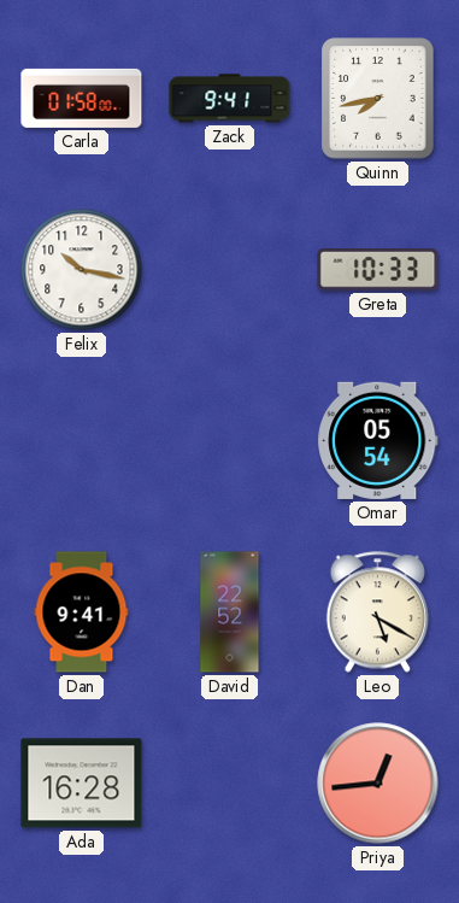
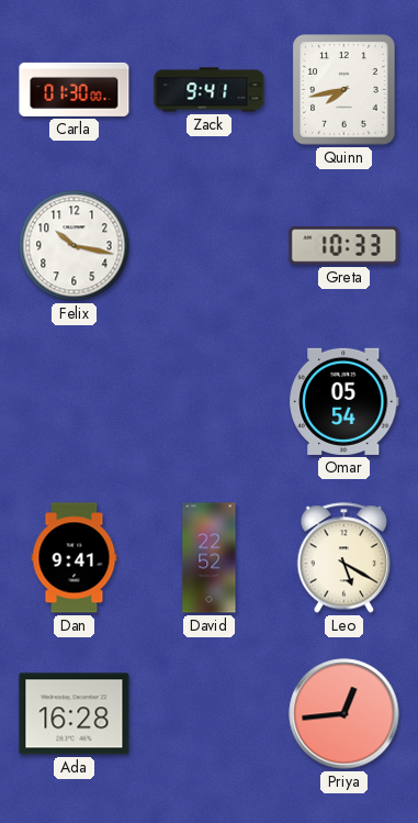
Carla: 01:58 -> 01:30
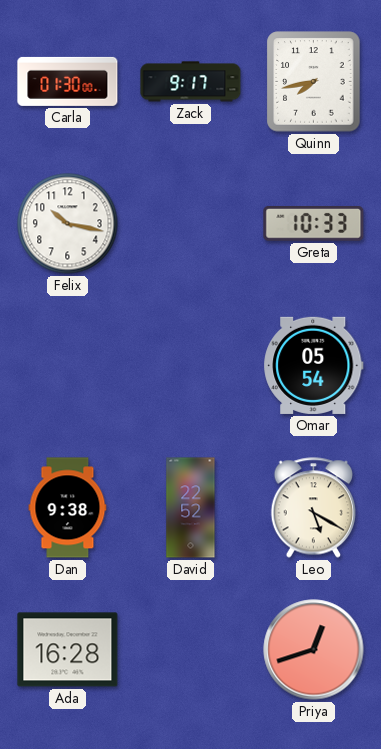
Zack: 9:41 -> 9:17
Dan: 9:41 -> 9:38
Priya: 12:44 -> 12:42
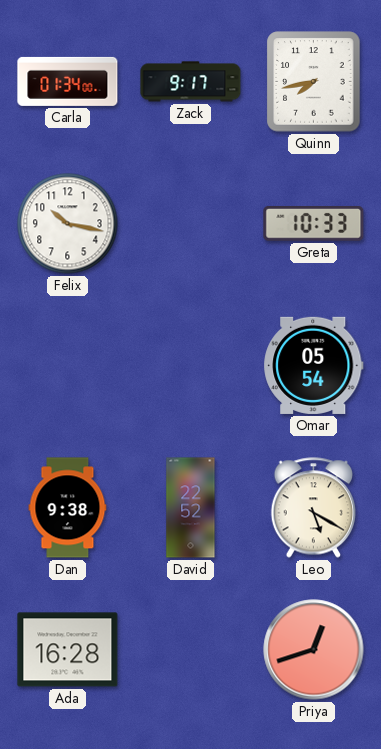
Carla: 01:30 -> 01:34
